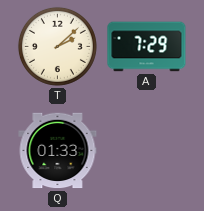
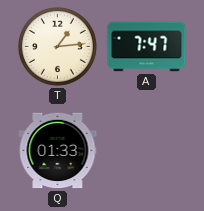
T: 2:08 -> 1:14
A: 7:29 -> 7:47
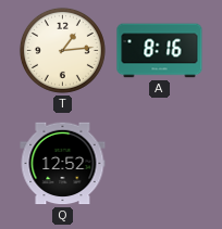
A: 7:47 -> 8:16
Q: 01:33 -> 12:52
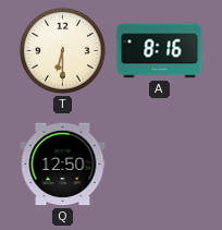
T: 1:14 -> 6:30
Q: 12:52 -> 12:50
